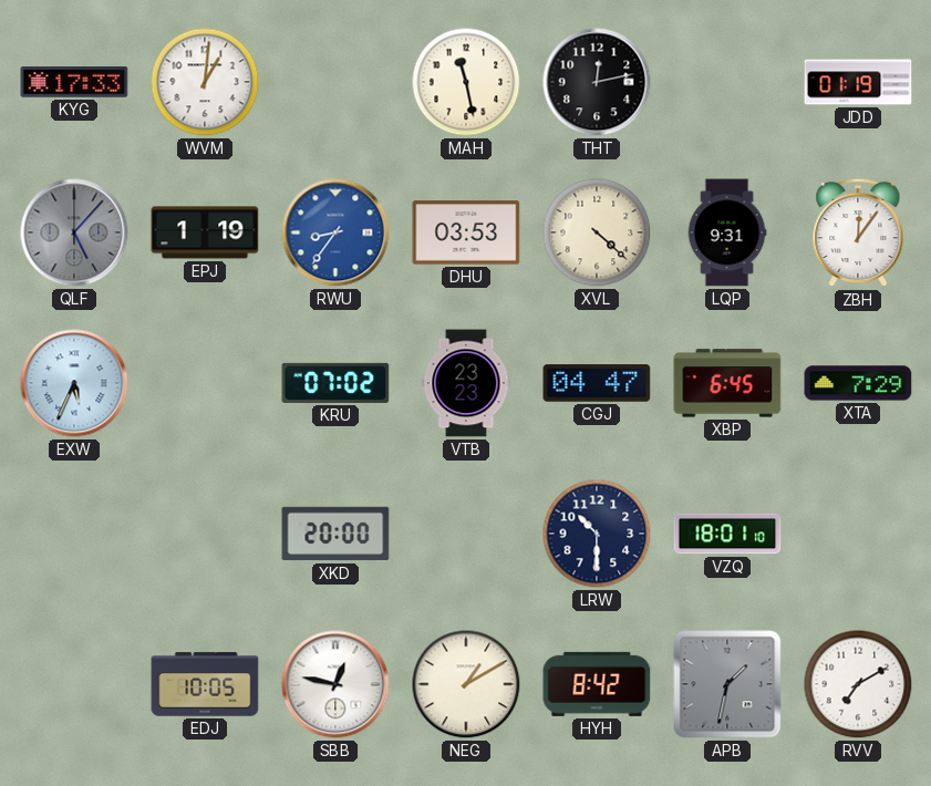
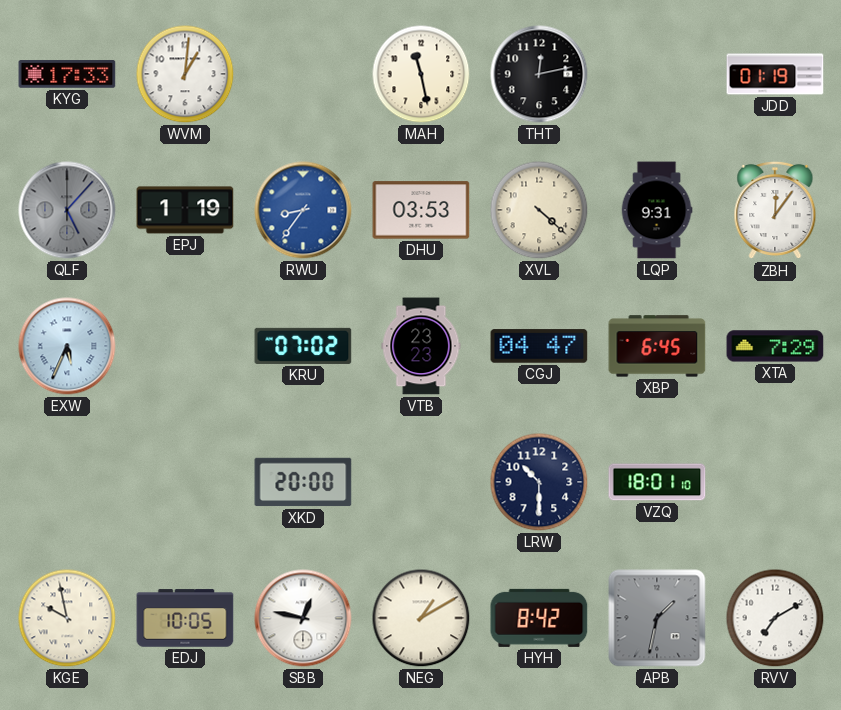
KGE: none -> 9:58
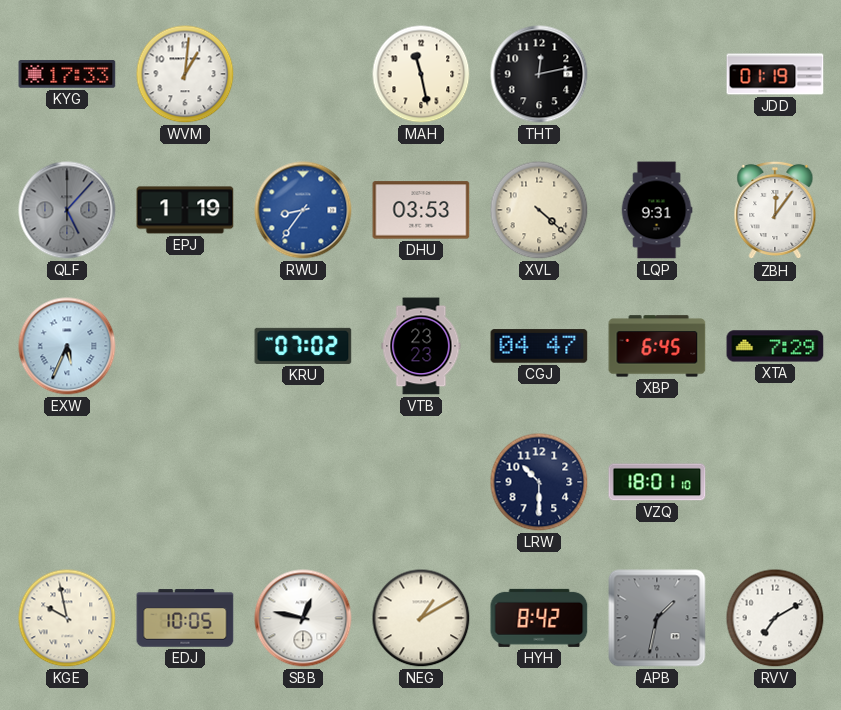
XKD: 20:00 -> none
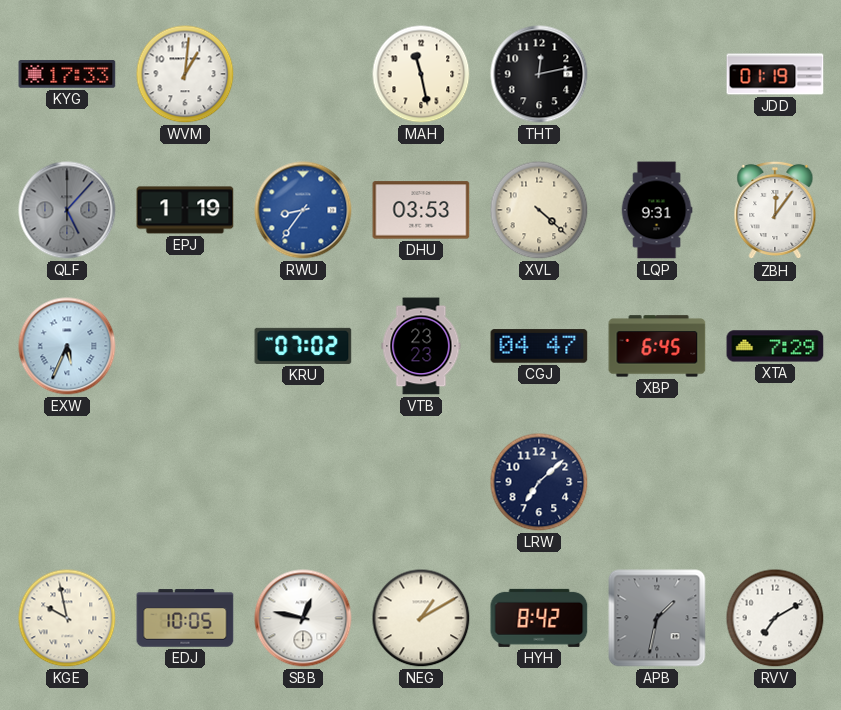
LRW: 10:30 -> 7:08
VZQ: 18:01 -> none
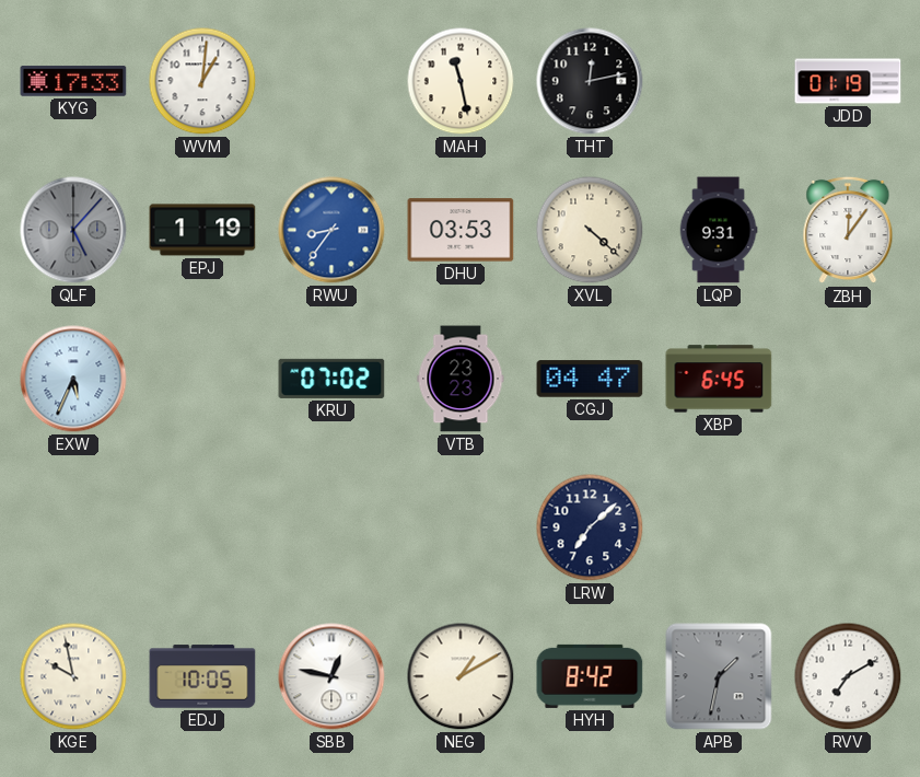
XTA: 7:29 -> none
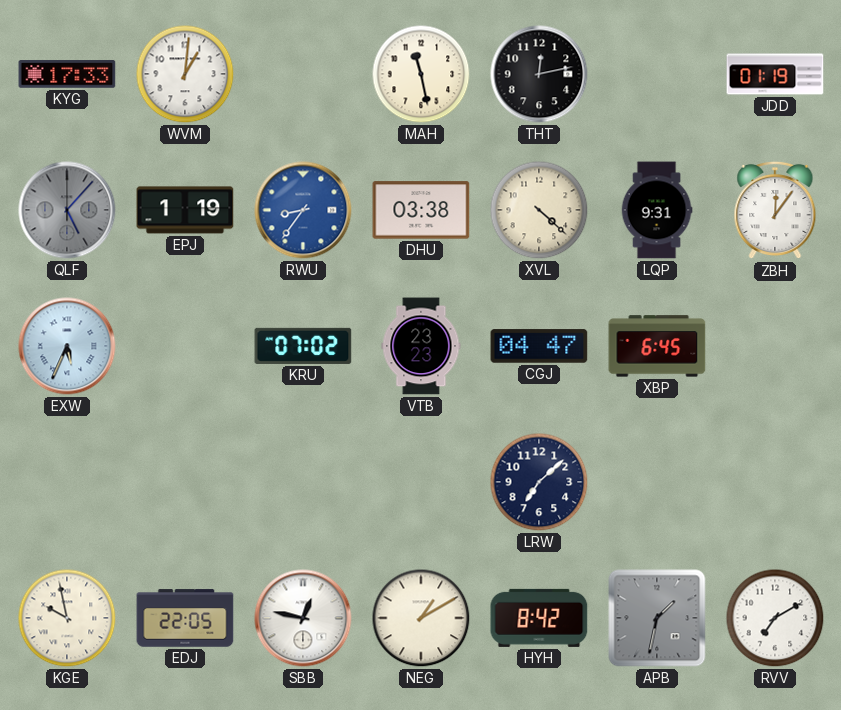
DHU: 03:53 -> 03:38
EDJ: 10:05 -> 22:05
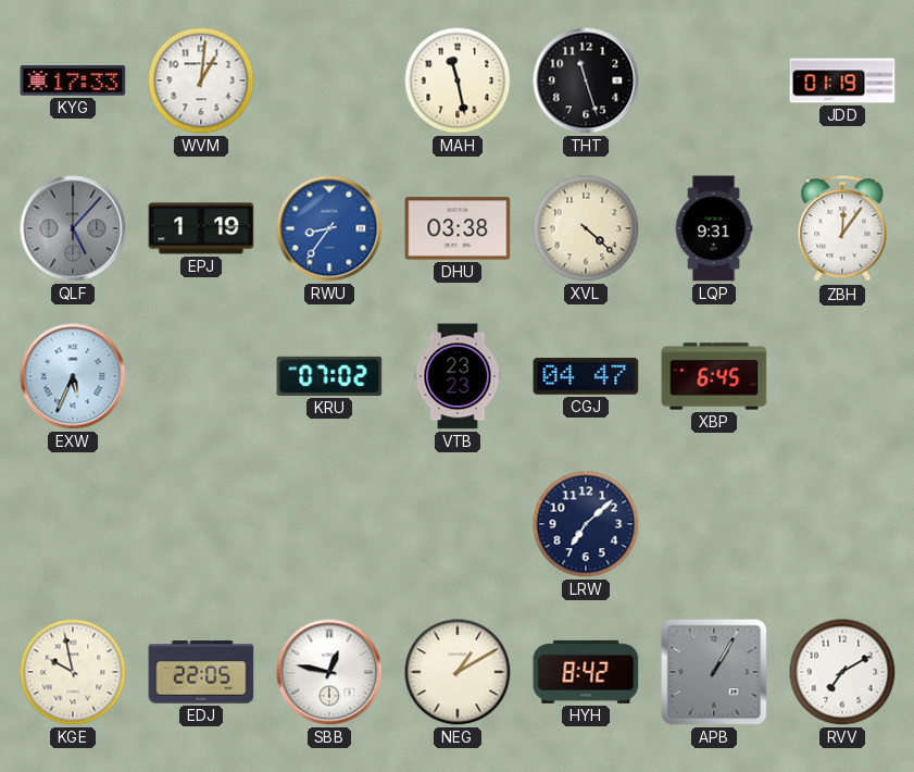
THT: 12:13 -> 11:27
APB: 1:32 -> 1:05
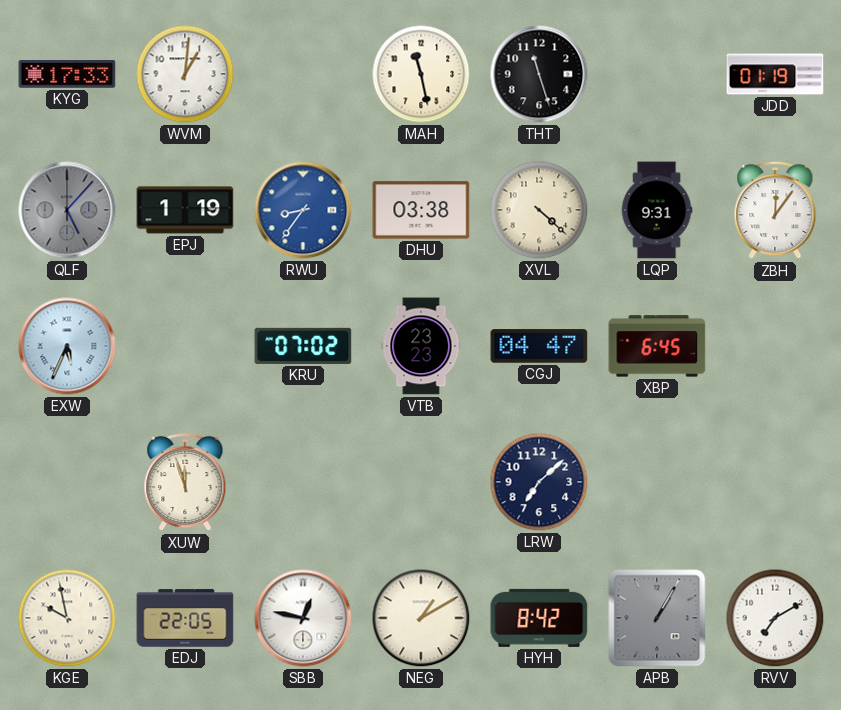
XUW: none -> 11:57
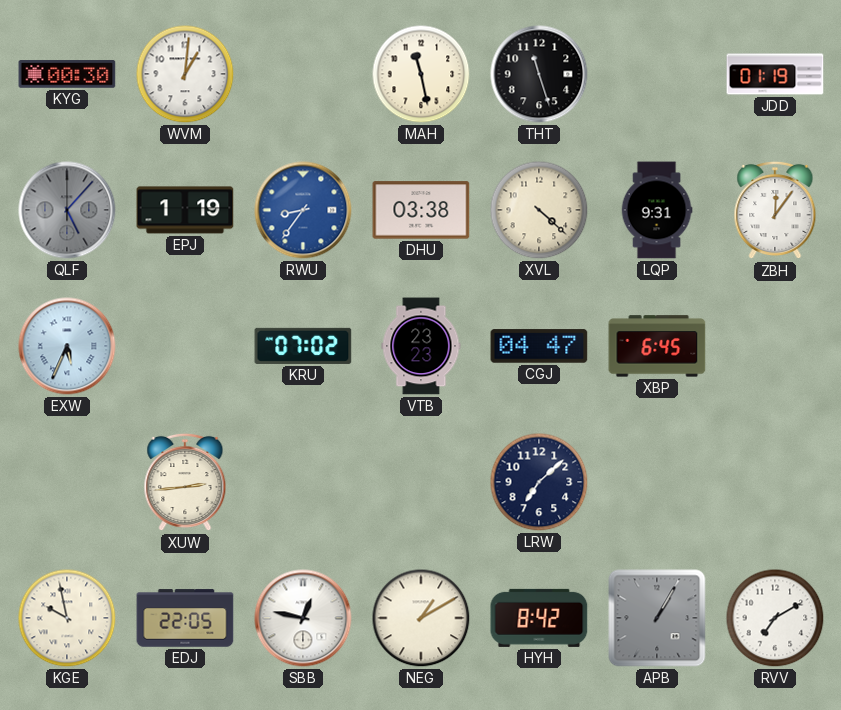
KYG: 17:33 -> 00:30
XUW: 11:57 -> 2:44
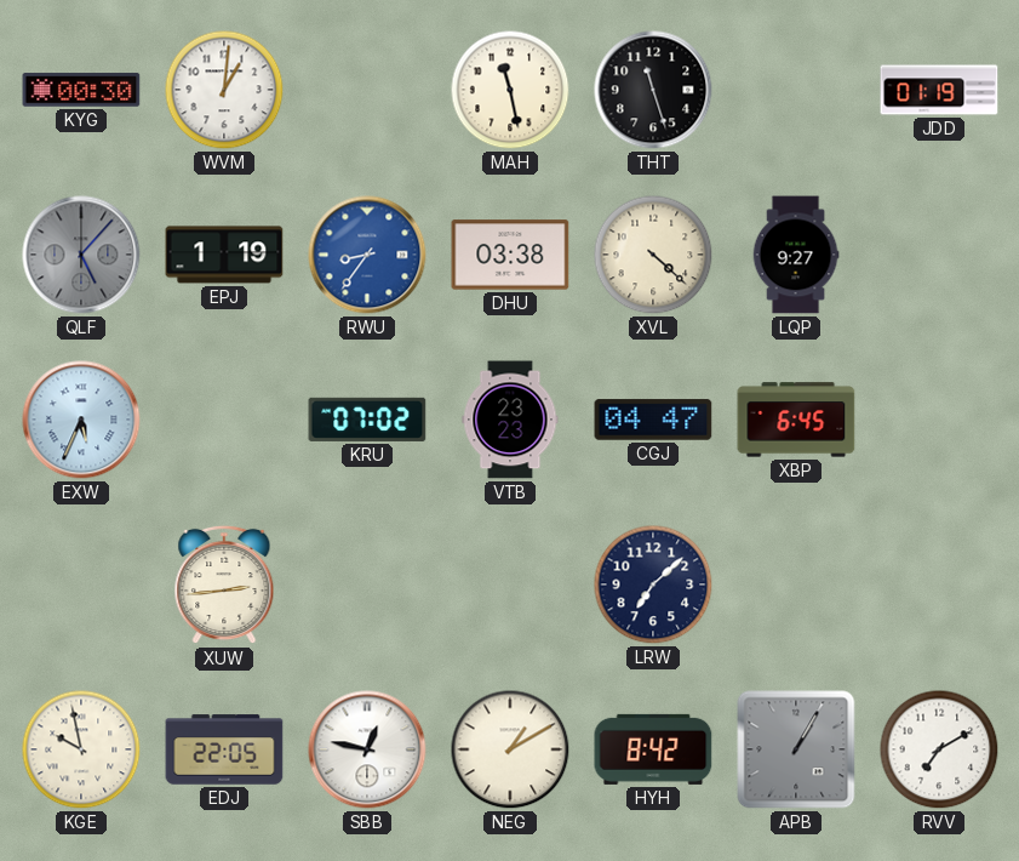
LQP: 9:31 -> 9:27
ZBH: 12:06 -> none
